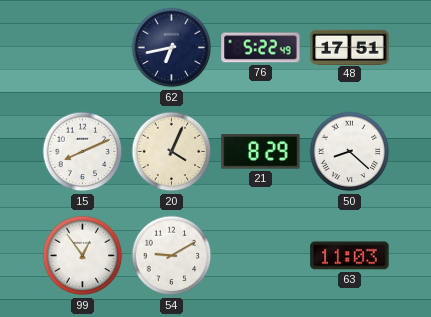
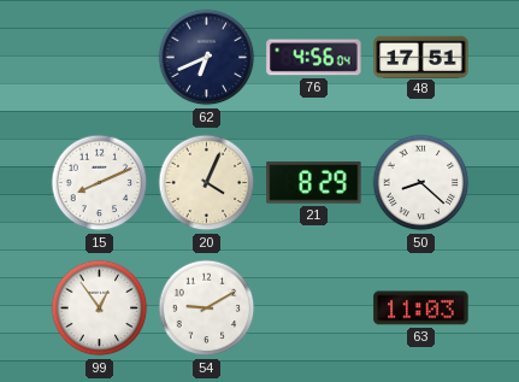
62: 6:43 -> 6:41
76: 5:22 -> 4:56
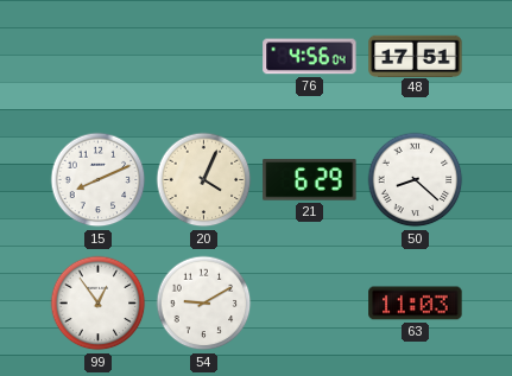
62: 6:41 -> none
21: 8:29 -> 6:29
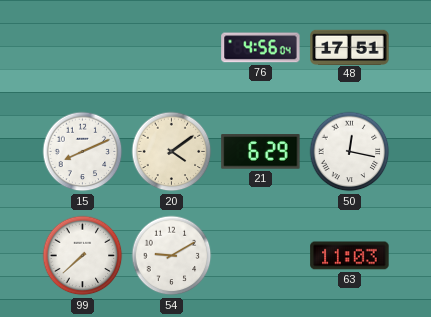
20: 4:04 -> 4:09
50: 8:22 -> 12:17
99: 12:54 -> 7:38
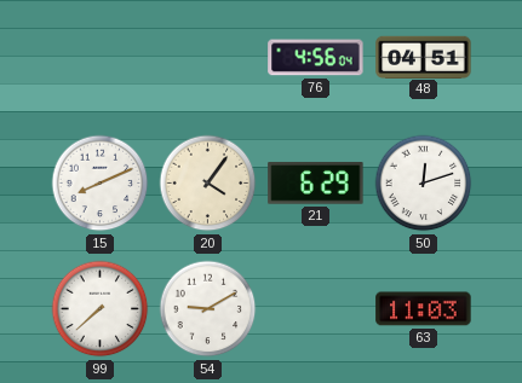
48: 17:51 -> 04:51
20: 4:09 -> 4:06
50: 12:17 -> 12:12
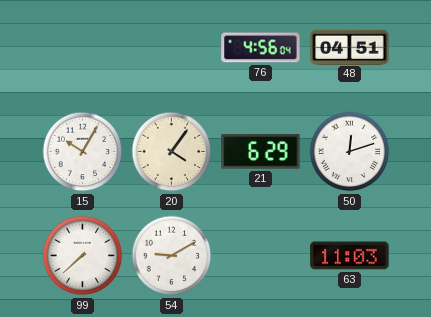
15: 8:11 -> 10:05
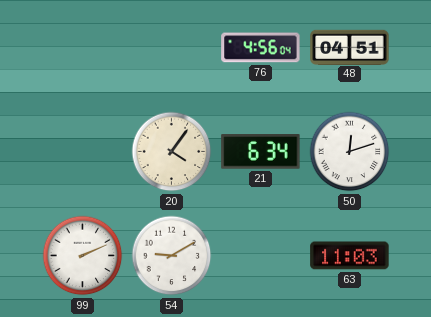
15: 10:05 -> none
21: 6:29 -> 6:34
99: 7:38 -> 2:11
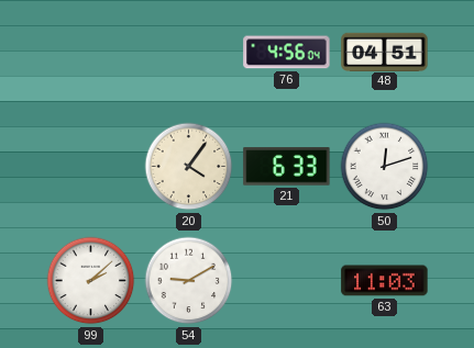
21: 6:34 -> 6:33
99: 2:11 -> 2:08
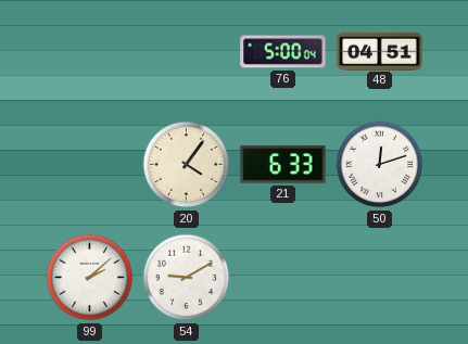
76: 4:56 -> 5:00
63: 11:03 -> none
